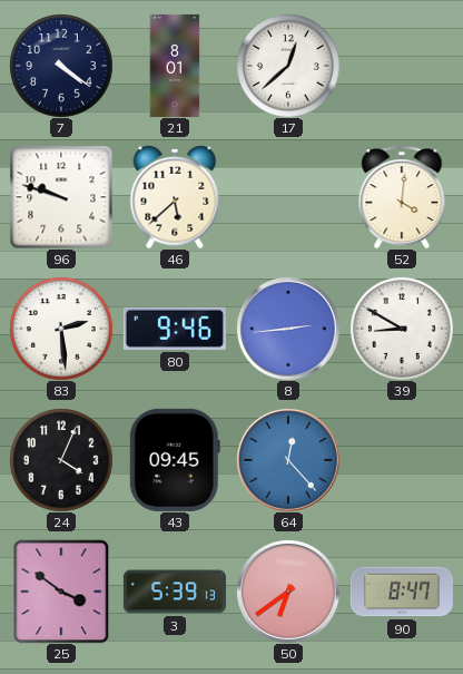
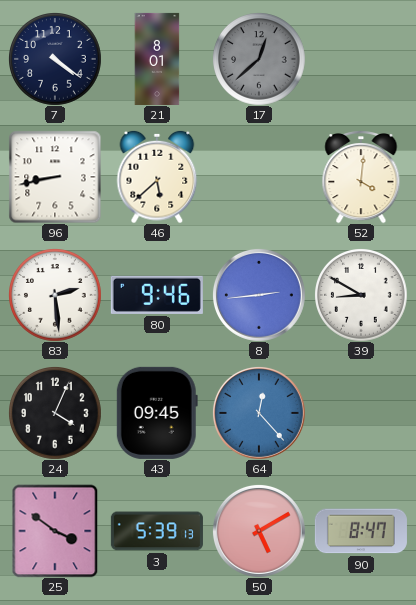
17 dial: white -> grey
96: 9:48 -> 8:43
50: 6:39 -> 5:10
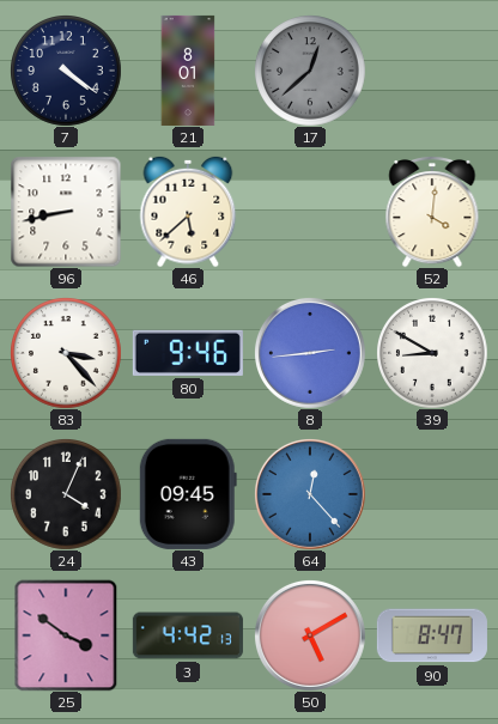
83: 2:29 -> 3:23
3: 5:39 -> 4:42
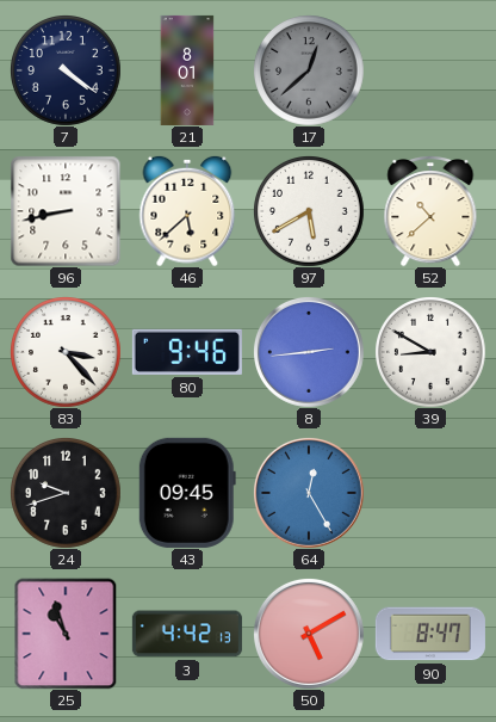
97: none -> 5:40
52: 4:01 -> 10:38
24: 4:04 -> 9:42
64: 12:23 -> 12:25
25: 3:51 -> 10:57
